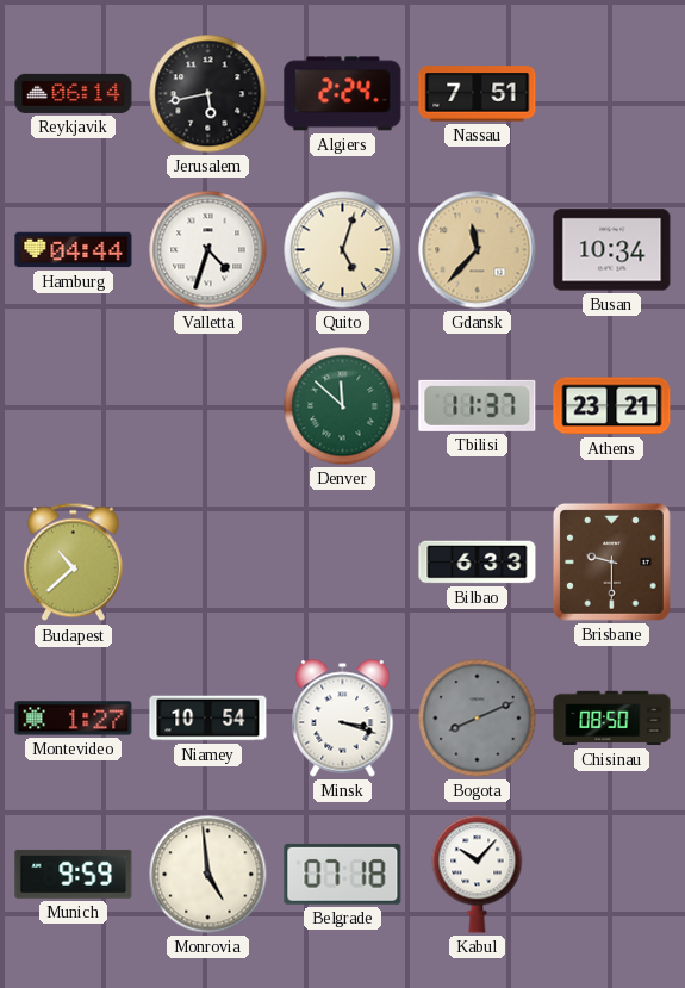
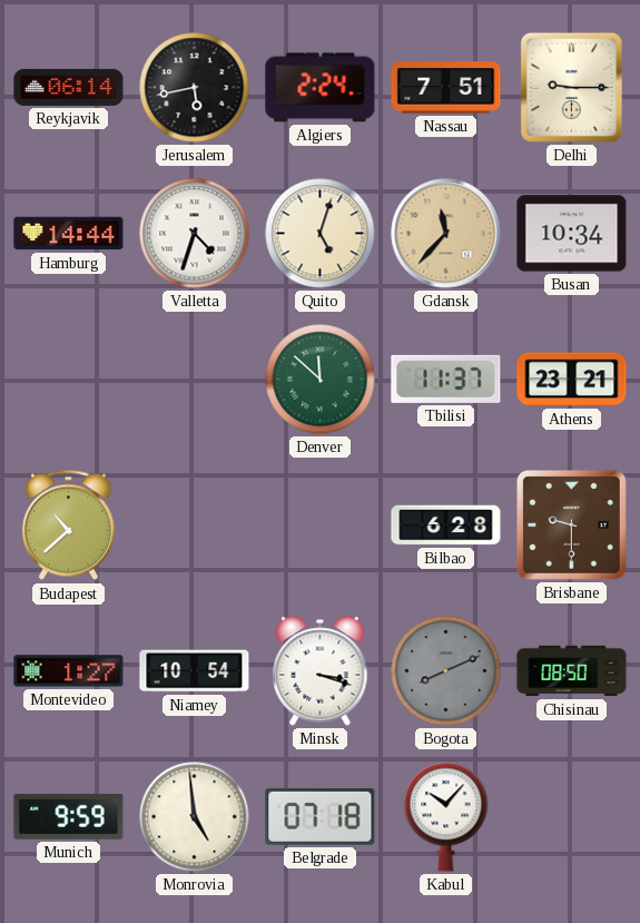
Delhi: none -> 9:15
Hamburg: 04:44 -> 14:44
Bilbao: 6:33 -> 6:28
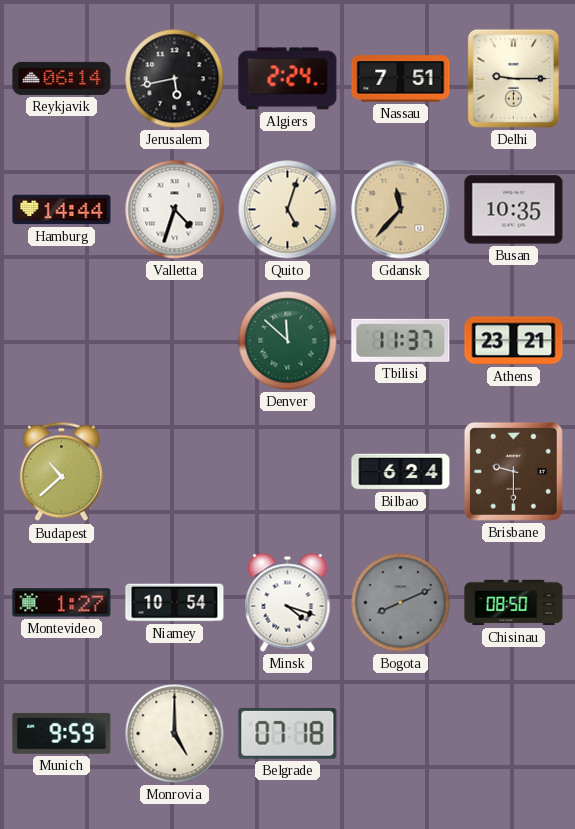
Busan: 10:34 -> 10:35
Bilbao: 6:28 -> 6:24
Minsk: 3:18 -> 4:18
Monrovia: 4:59 -> 5:00
Kabul: 10:07 -> none
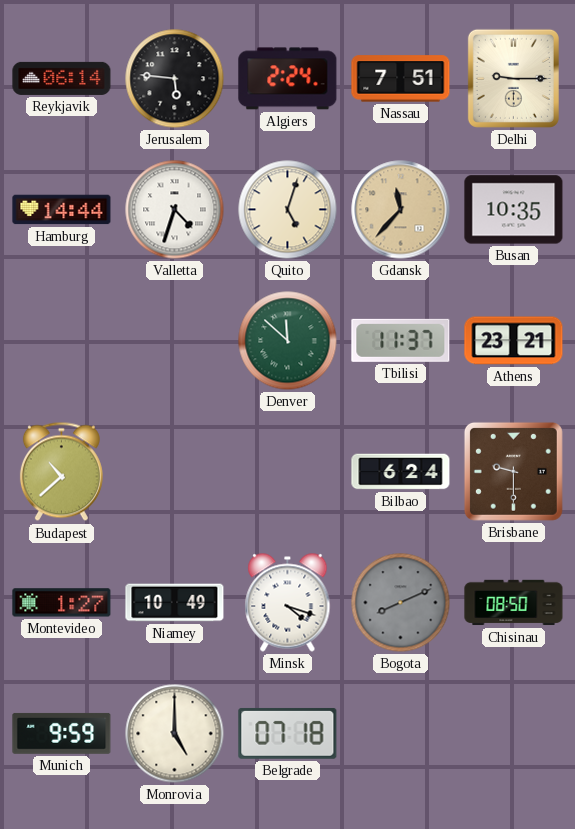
Jerusalem: 5:43 -> 5:46
Niamey: 10:54 -> 10:49
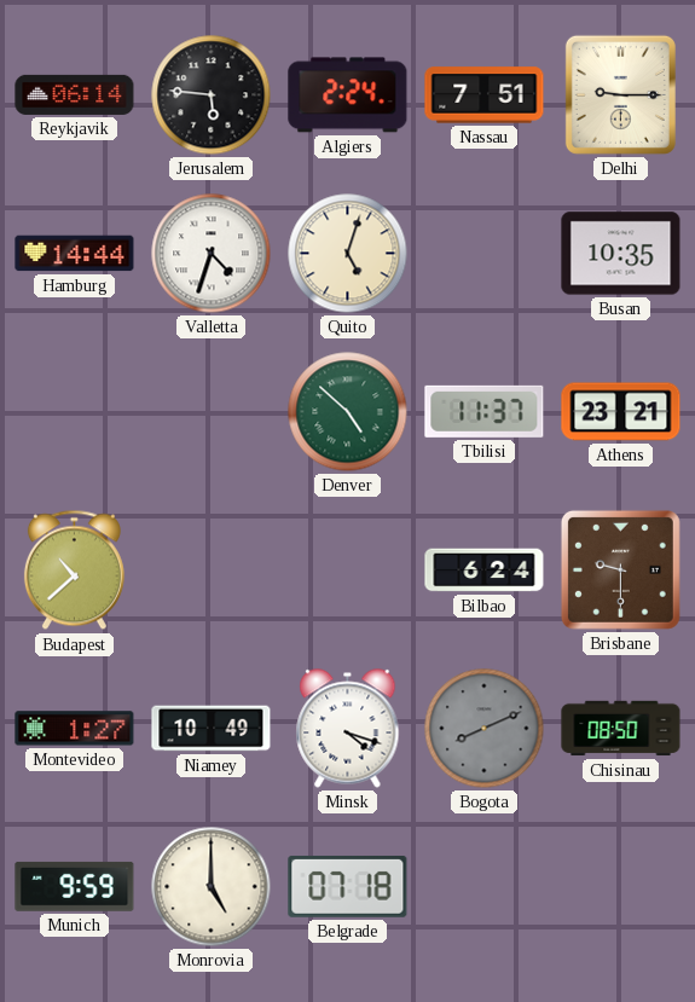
Gdansk: 11:37 -> none
Denver: 11:52 -> 4:52
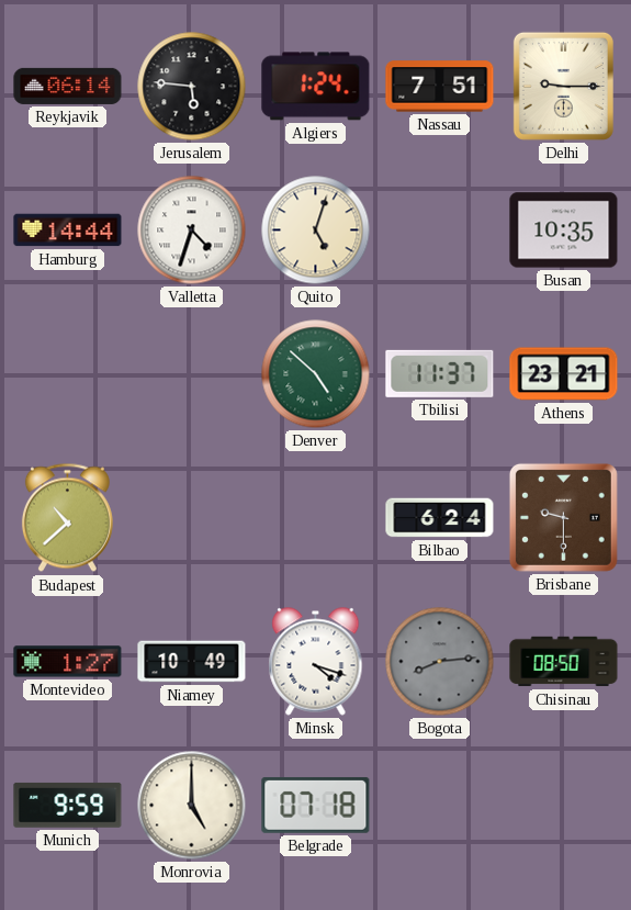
Algiers: 2:24 -> 1:24
Bogota: 8:11 -> 8:14
